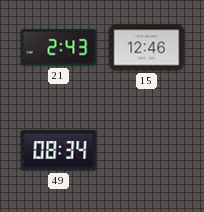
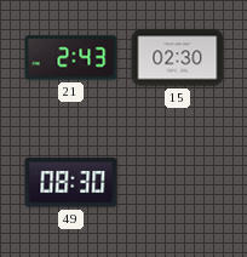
15: 12:46 -> 02:30
49: 08:34 -> 08:30
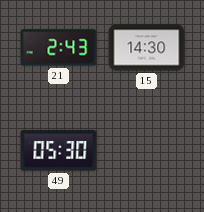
15: 02:30 -> 14:30
49: 08:30 -> 05:30
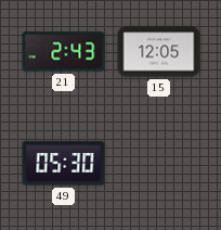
15: 14:30 -> 12:05
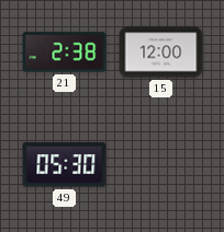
21: 2:43 -> 2:38
15: 12:05 -> 12:00
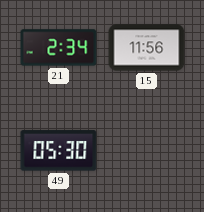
21: 2:38 -> 2:34
15: 12:00 -> 11:56
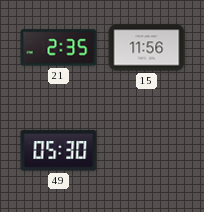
21: 2:34 -> 2:35
